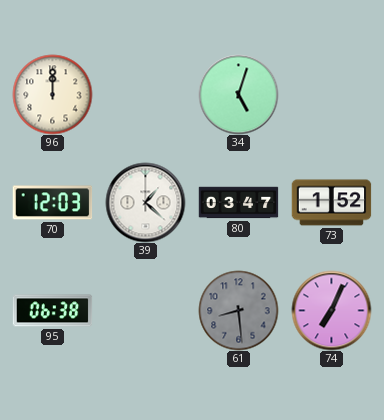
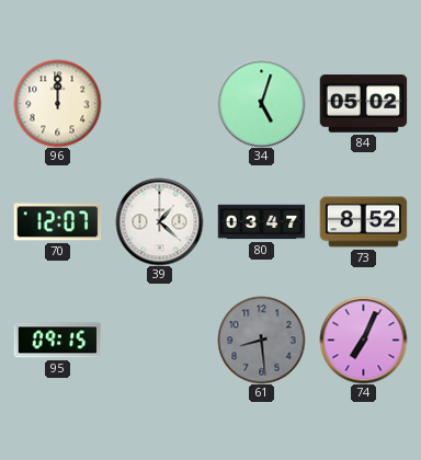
84: none -> 05:02
70: 12:03 -> 12:07
73: 1:52 -> 8:52
95: 06:38 -> 09:15
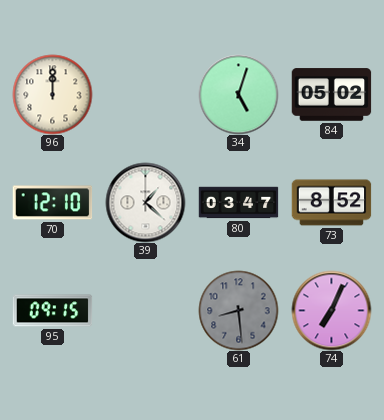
70: 12:07 -> 12:10
